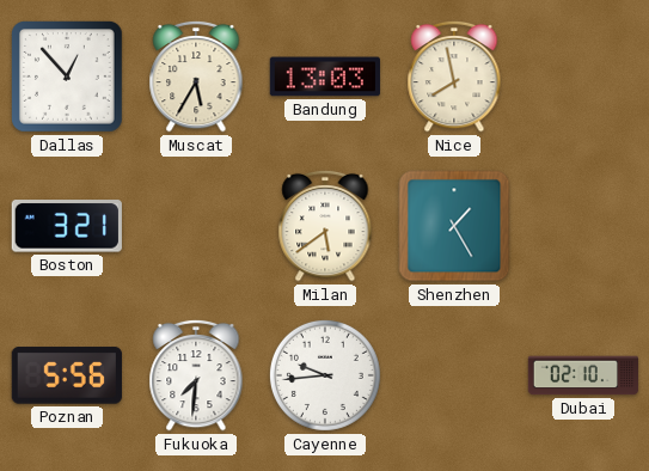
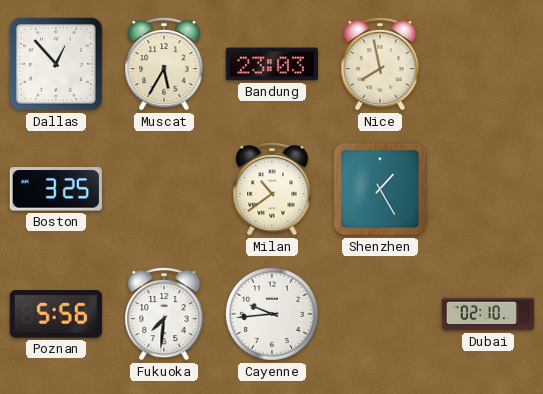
Bandung: 13:03 -> 23:03
Boston: 3:21 -> 3:25
Milan: 5:39 -> 10:39
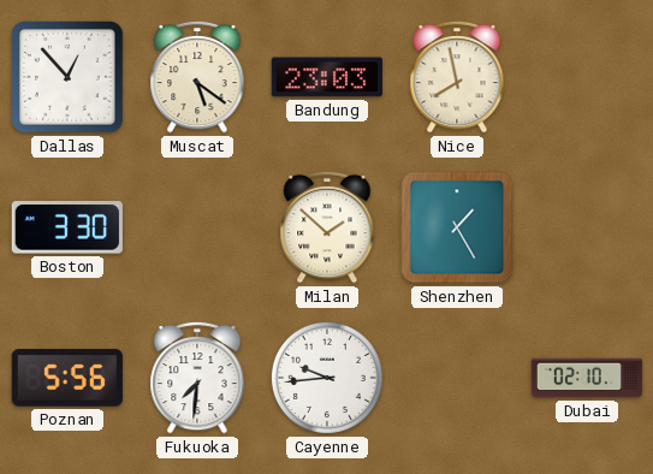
Muscat: 5:35 -> 5:21
Boston: 3:25 -> 3:30
Milan: 10:39 -> 1:52
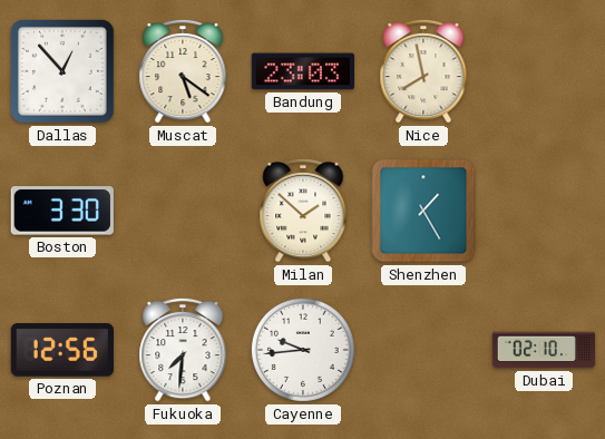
Poznan: 5:56 -> 12:56
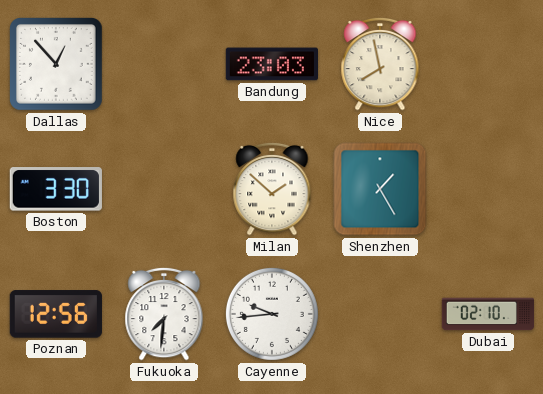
Muscat: 5:21 -> none
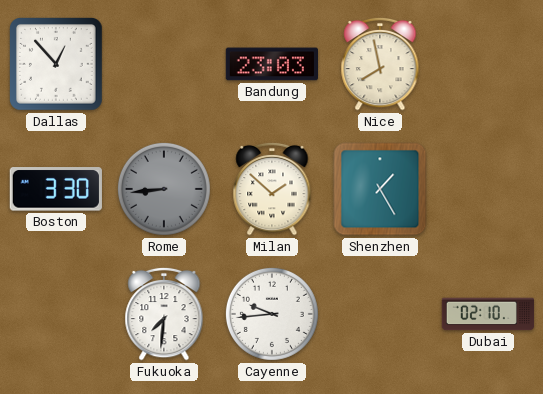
Rome: none -> 8:44
Poznan: 12:56 -> none
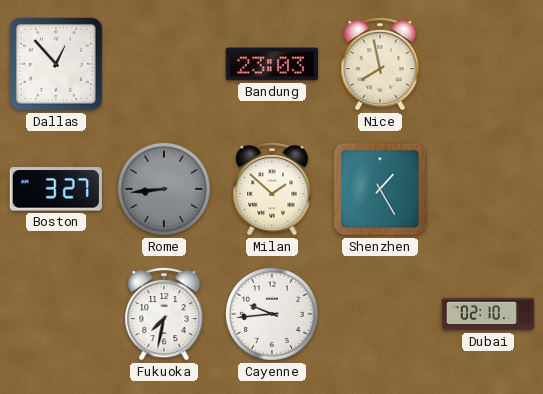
Boston: 3:30 -> 3:27
Fukuoka: 7:31 -> 7:32
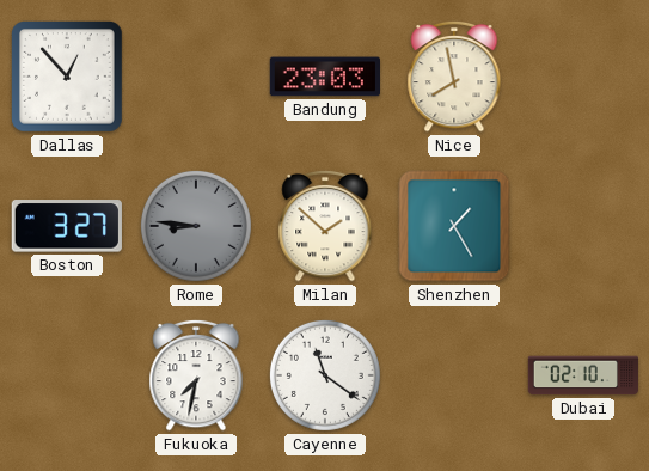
Rome: 8:44 -> 8:46
Cayenne: 9:44 -> 11:21
